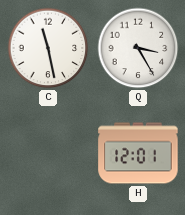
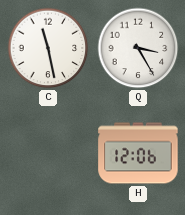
H: 12:01 -> 12:06
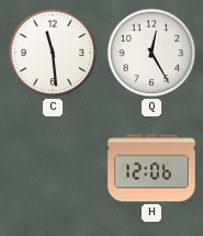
C: 11:28 -> 11:29
Q: 3:25 -> 12:25
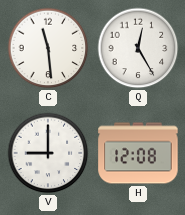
V: none -> 9:00
H: 12:06 -> 12:08
